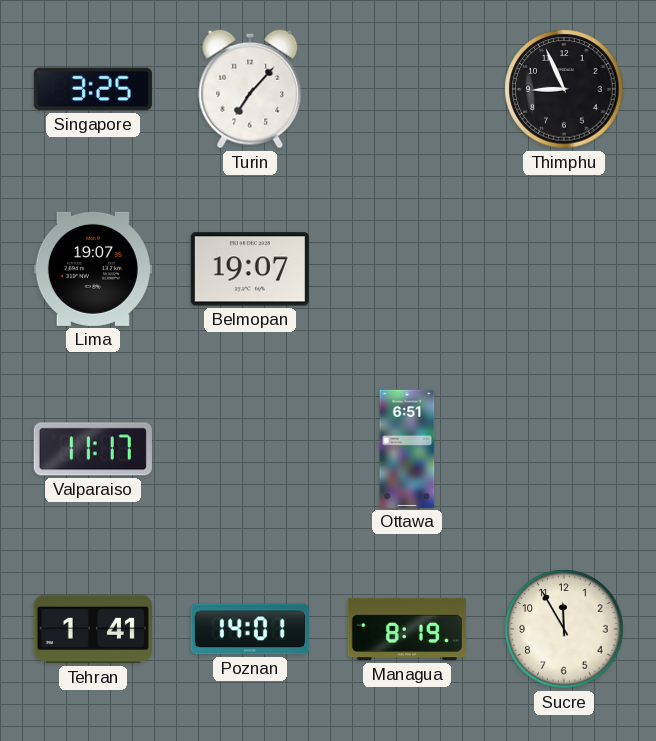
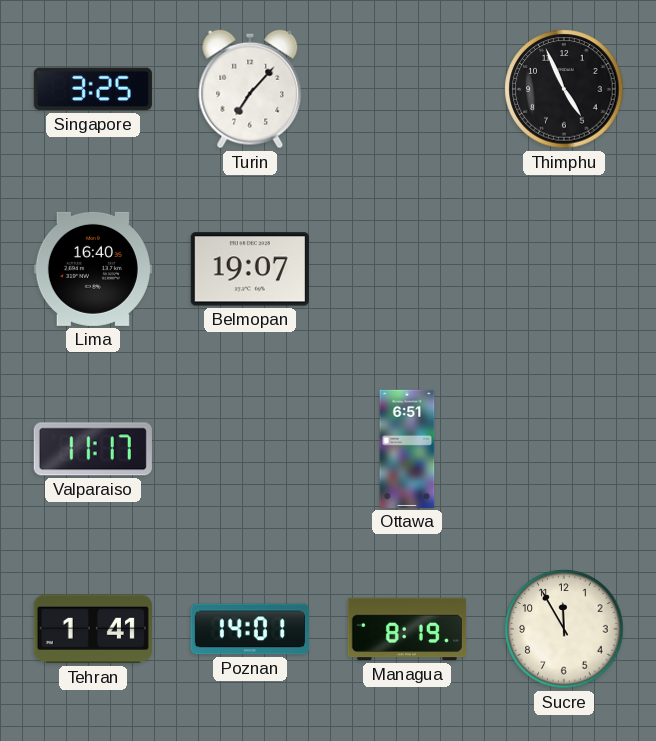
Thimphu: 8:56 -> 4:56
Lima: 19:07 -> 16:40
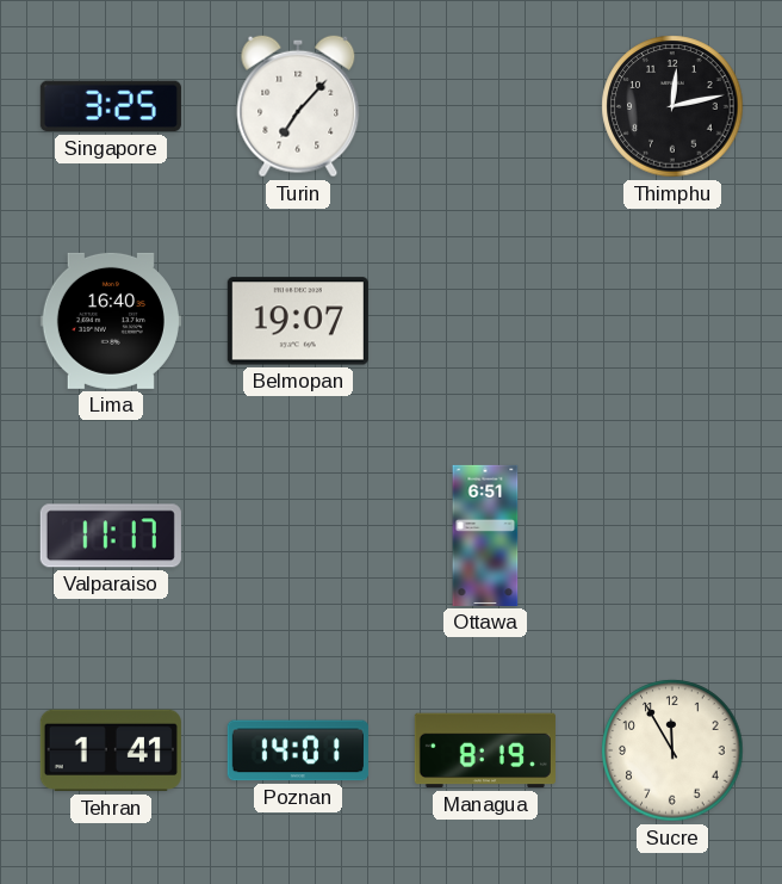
Thimphu: 4:56 -> 12:13
